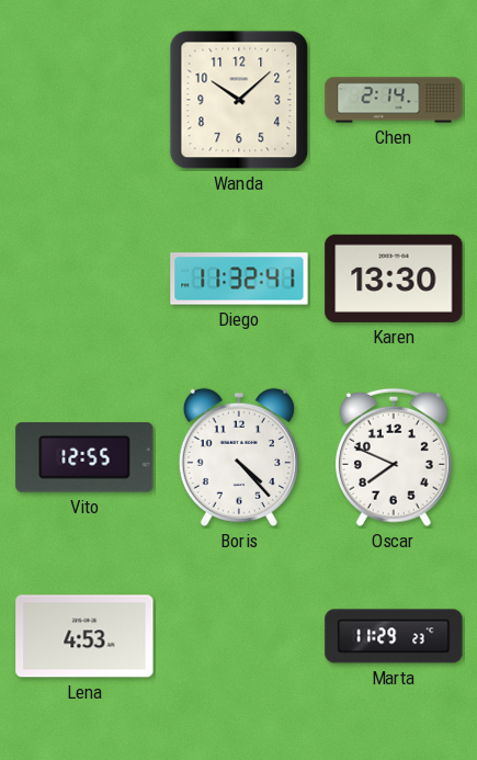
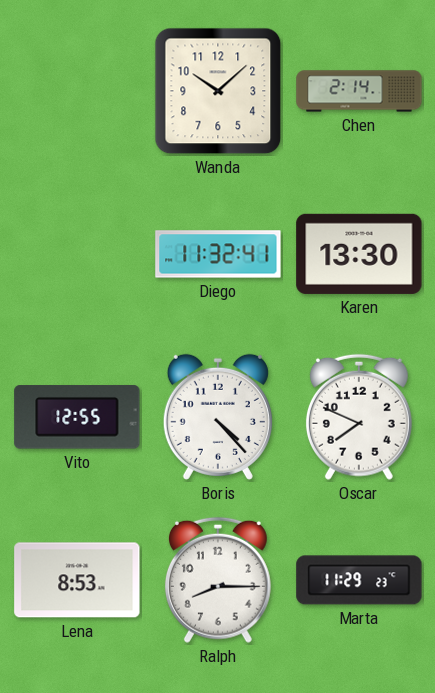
Lena: 4:53 -> 8:53
Ralph: none -> 8:15
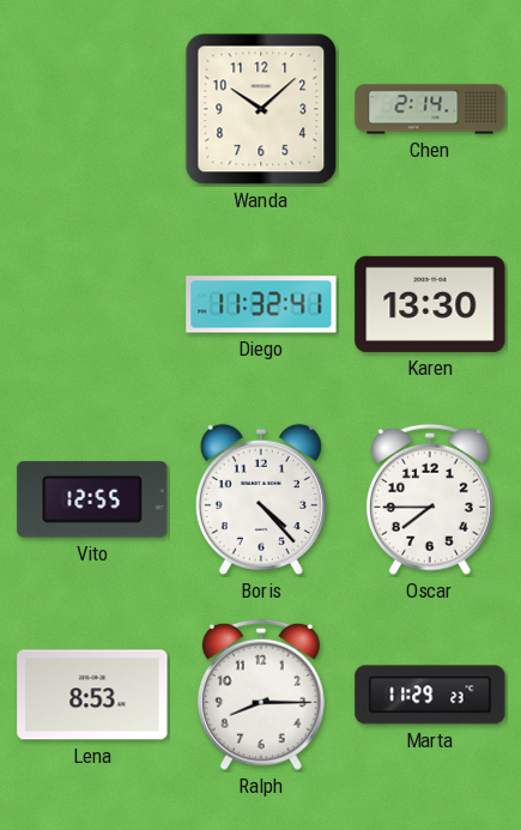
Oscar: 7:49 -> 7:45
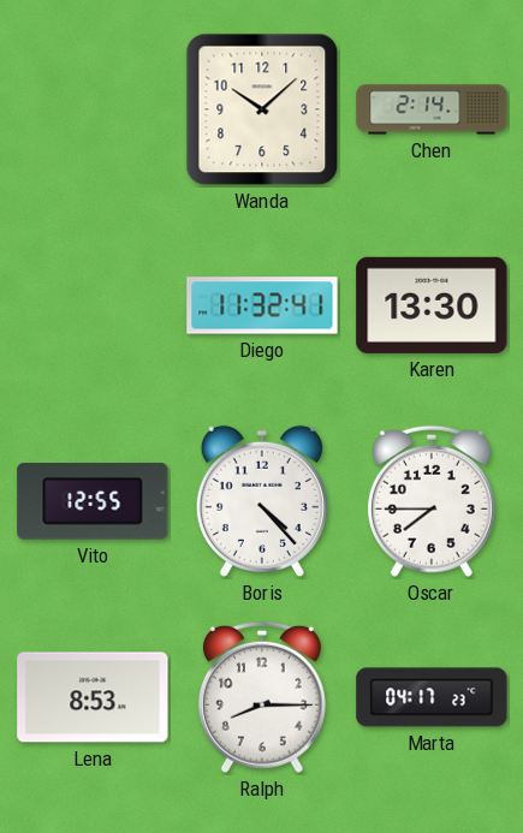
Marta: 11:29 -> 04:17
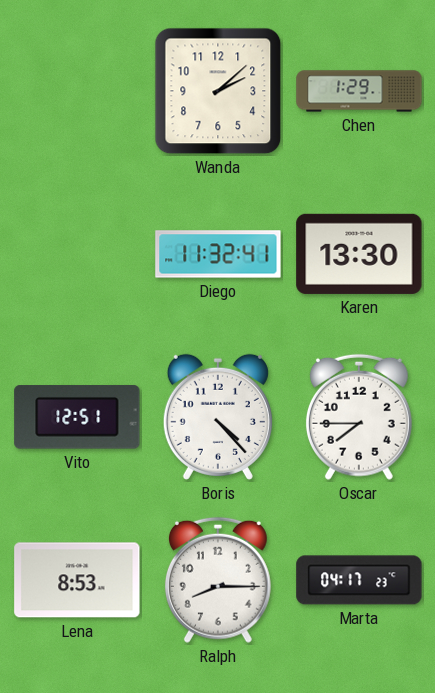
Wanda: 10:08 -> 2:08
Chen: 2:14 -> 1:29
Vito: 12:55 -> 12:51
